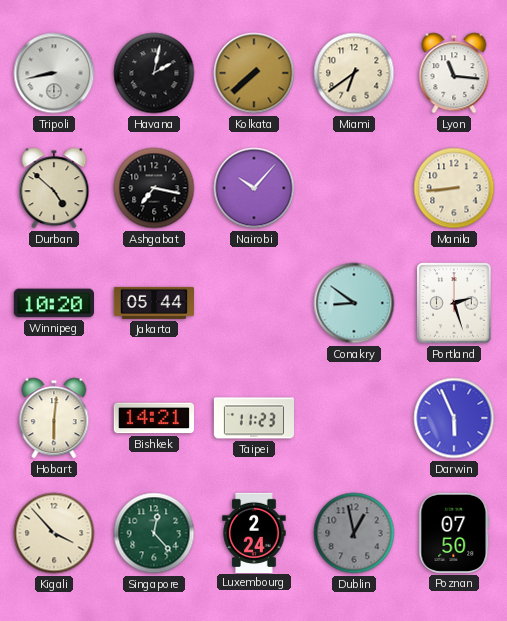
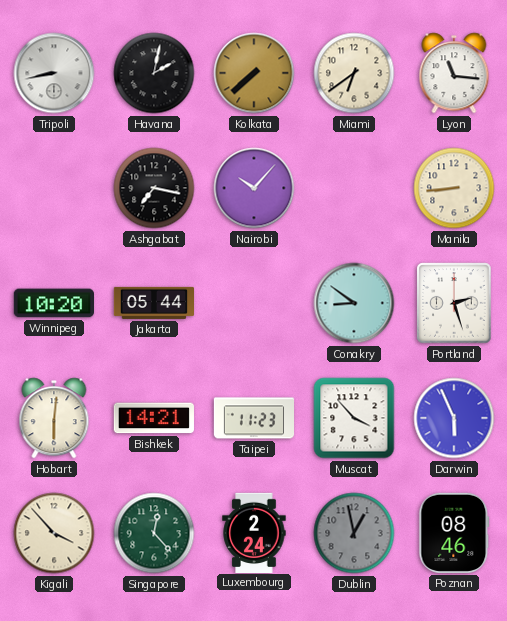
Durban: 4:52 -> none
Muscat: none -> 3:53
Poznan: 07:50 -> 08:46
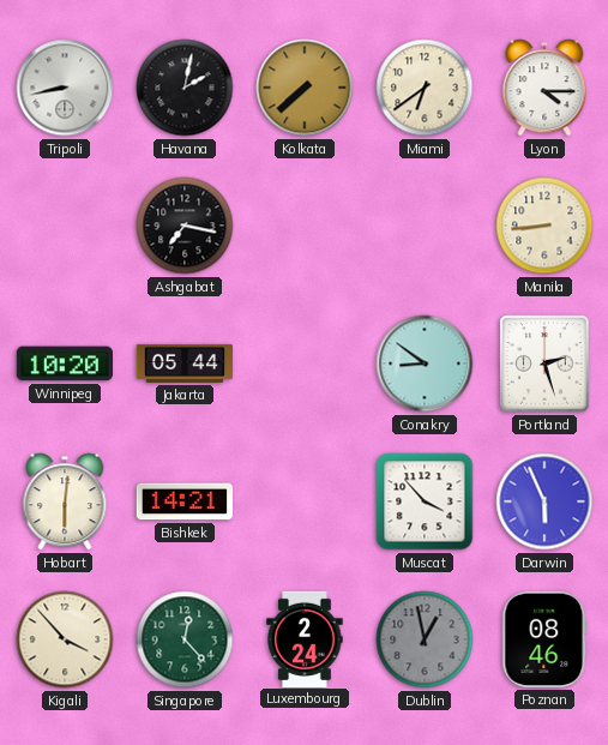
Lyon: 11:16 -> 4:15
Nairobi: 10:07 -> none
Taipei: 11:23 -> none
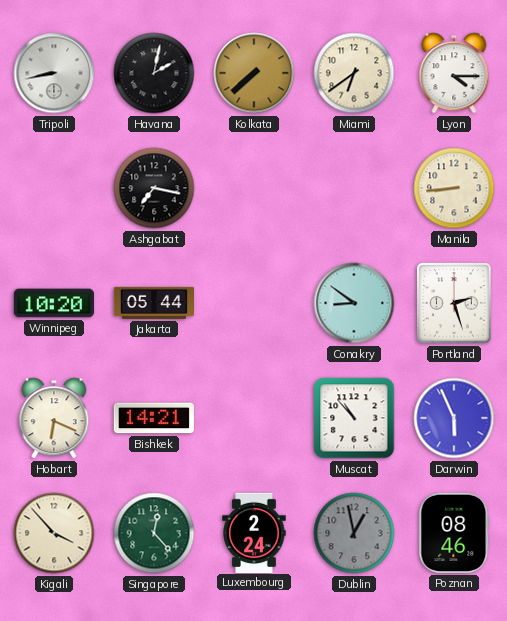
Hobart: 6:01 -> 6:19
Muscat: 3:53 -> 10:53
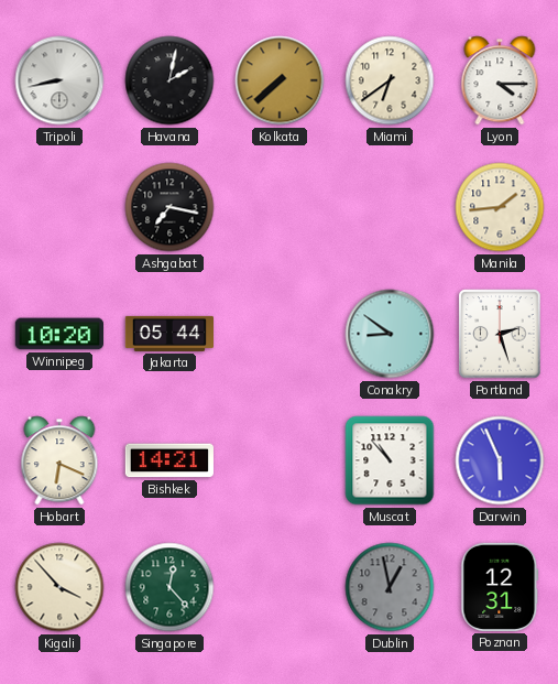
Manila: 8:44 -> 1:44
Luxembourg: 2:24 -> none
Poznan: 08:46 -> 12:31
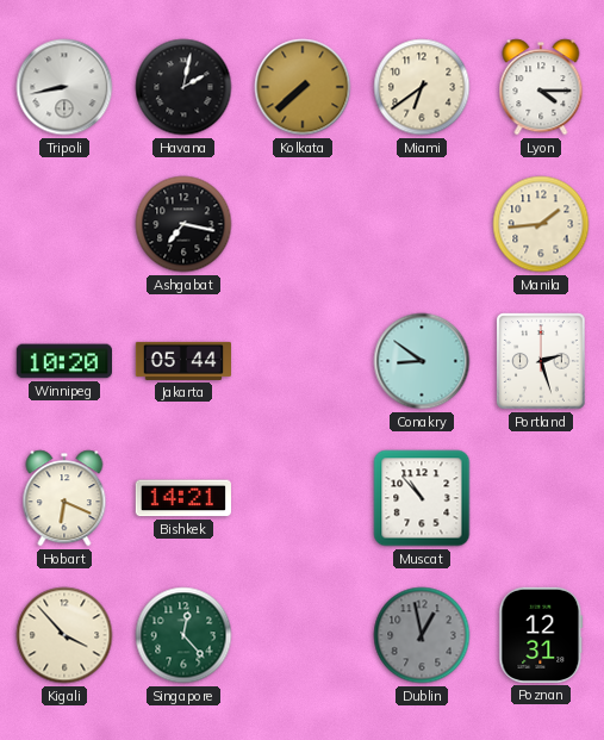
Darwin: 5:56 -> none
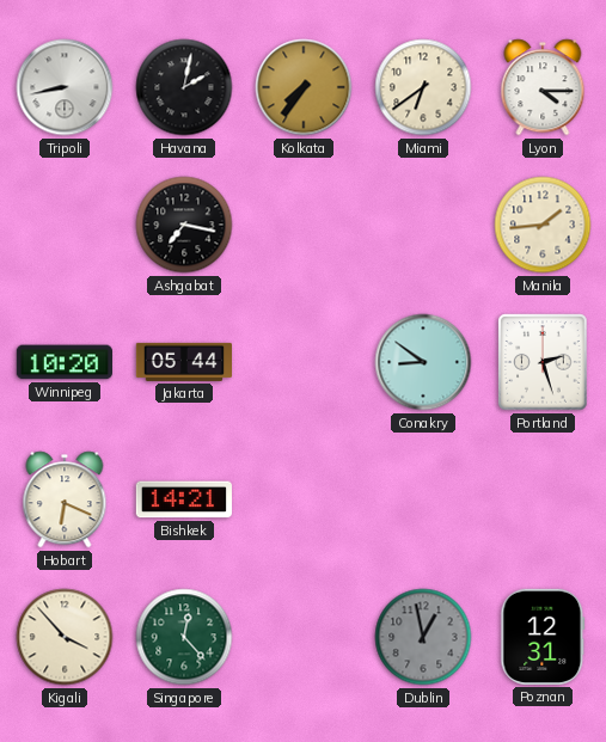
Kolkata: 7:38 -> 7:36
Muscat: 10:53 -> none
